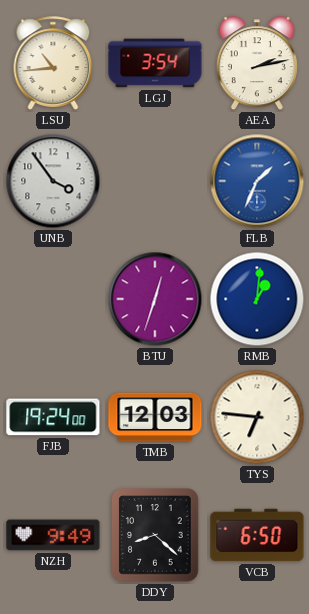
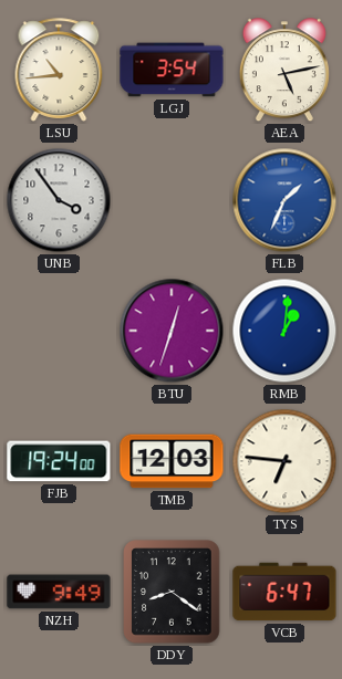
AEA: 2:13 -> 5:13
DDY: 8:22 -> 8:21
VCB: 6:50 -> 6:47
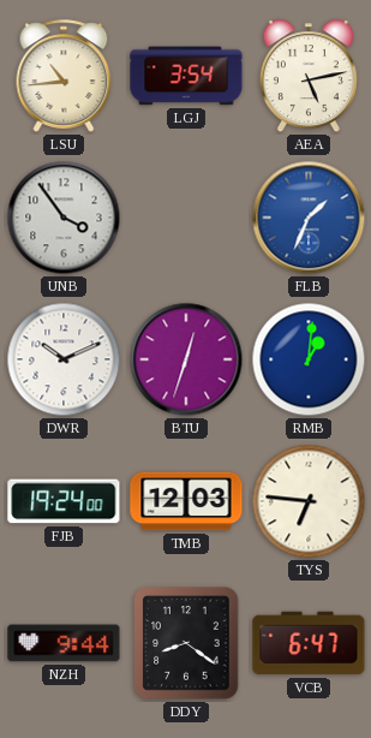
DWR: none -> 10:11
NZH: 9:49 -> 9:44
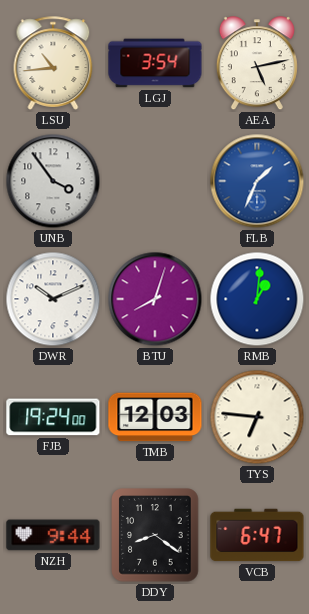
BTU: 12:33 -> 8:03
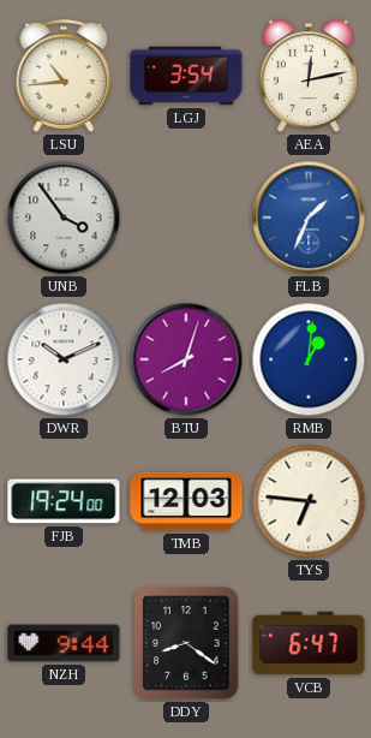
AEA: 5:13 -> 12:13
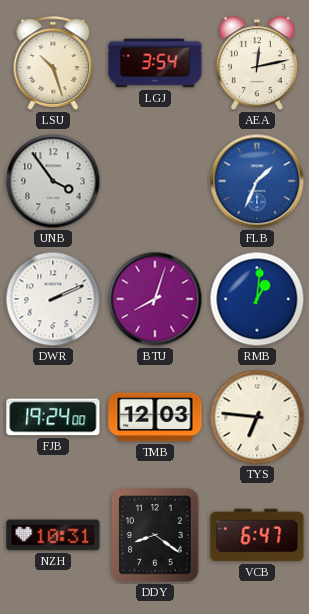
LSU: 10:44 -> 10:27
DWR: 10:11 -> 2:11
NZH: 9:44 -> 10:31
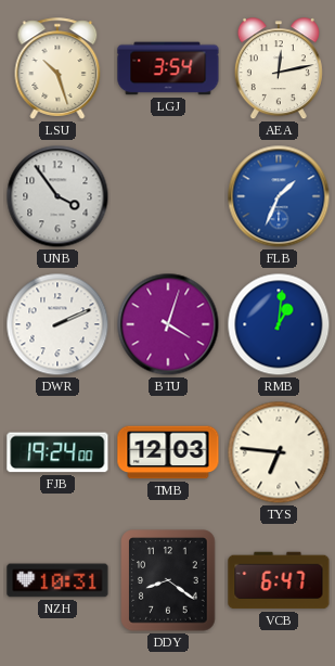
BTU: 8:03 -> 4:03
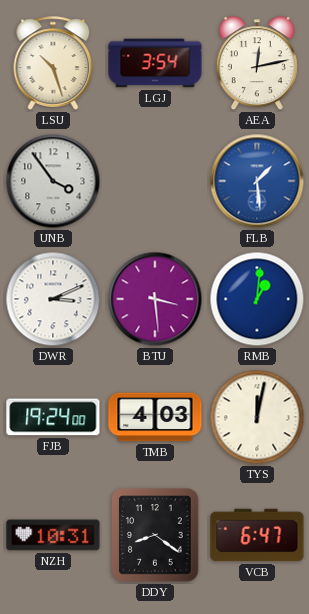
FLB: 1:34 -> 1:29
DWR: 2:11 -> 3:11
BTU: 4:03 -> 3:29
TMB: 12:03 -> 4:03
TYS: 6:46 -> 12:02
